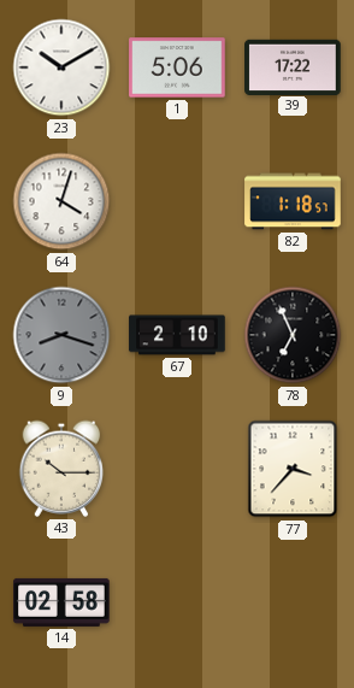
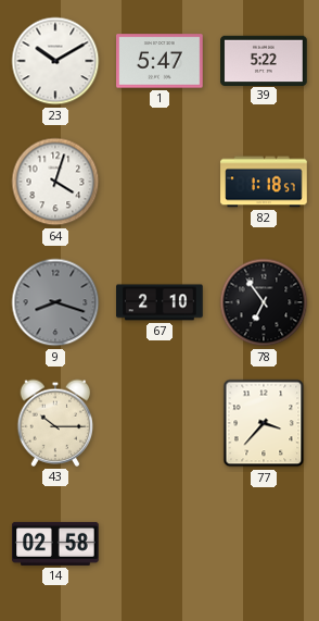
1: 5:06 -> 5:47
39: 17:22 -> 5:22
78: 6:56 -> 6:54
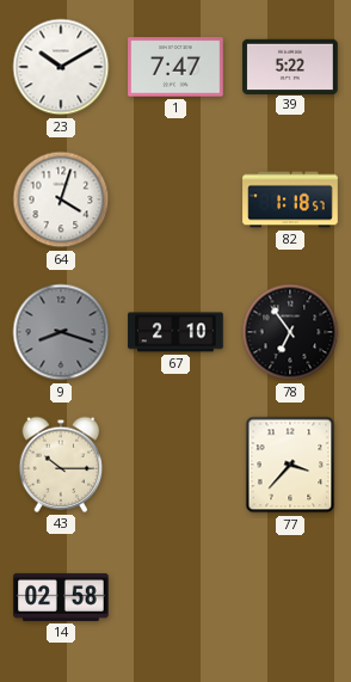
1: 5:47 -> 7:47
